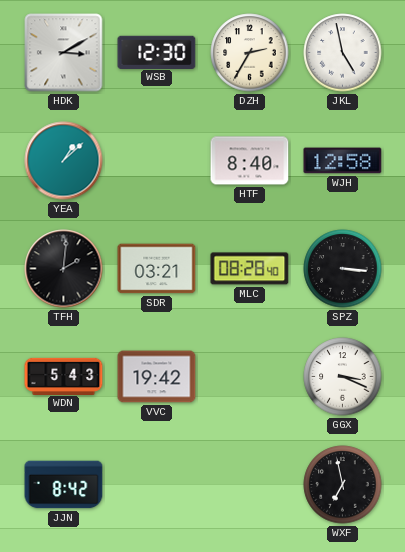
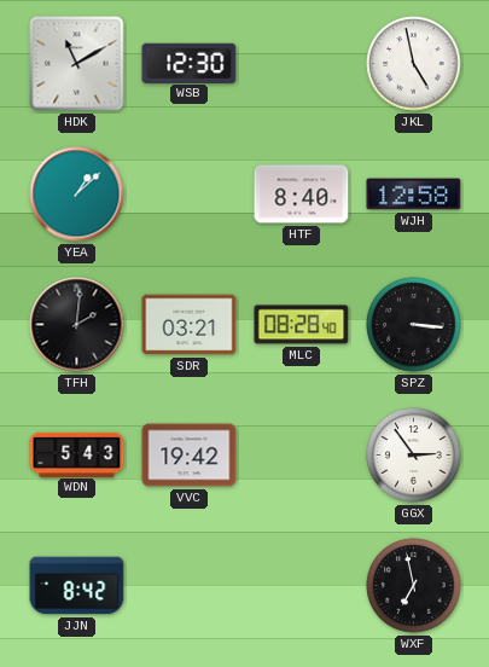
HDK: 3:10 -> 11:10
DZH: 2:35 -> none
GGX: 3:19 -> 2:54
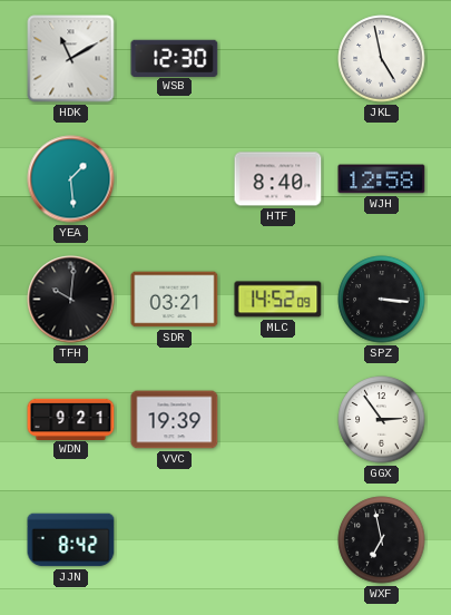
YEA: 1:08 -> 1:29
TFH: 2:01 -> 10:01
MLC: 08:28 -> 14:52
WDN: 5:43 -> 9:21
VVC: 19:42 -> 19:39
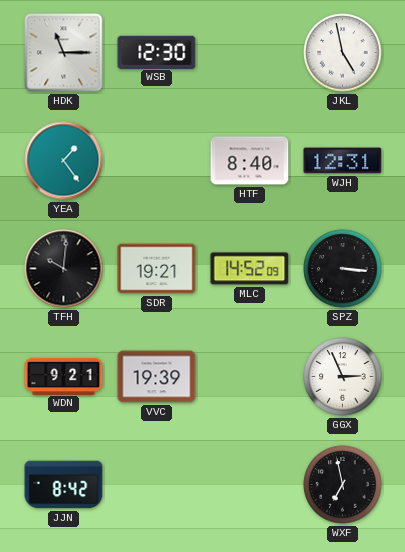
HDK: 11:10 -> 11:15
YEA: 1:29 -> 1:24
WJH: 12:58 -> 12:31
SDR: 03:21 -> 19:21
GGX: 2:54 -> 2:56
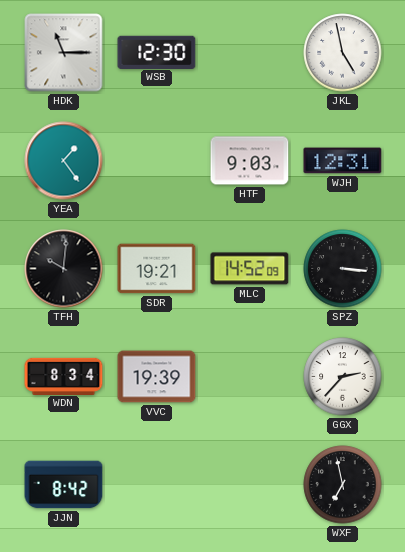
HTF: 8:40 -> 9:03
WDN: 9:21 -> 8:34
GGX: 2:56 -> 2:37
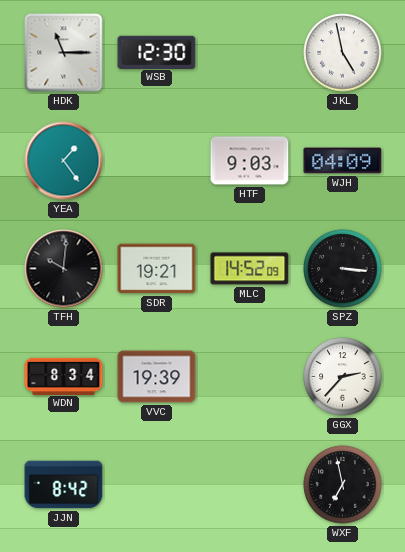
WJH: 12:31 -> 04:09
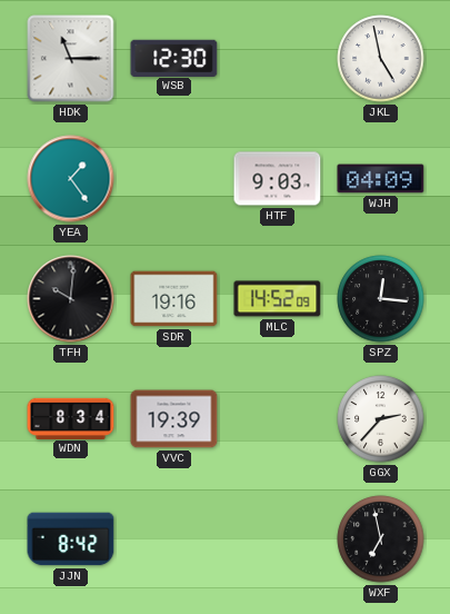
SDR: 19:21 -> 19:16
SPZ: 3:16 -> 12:16
